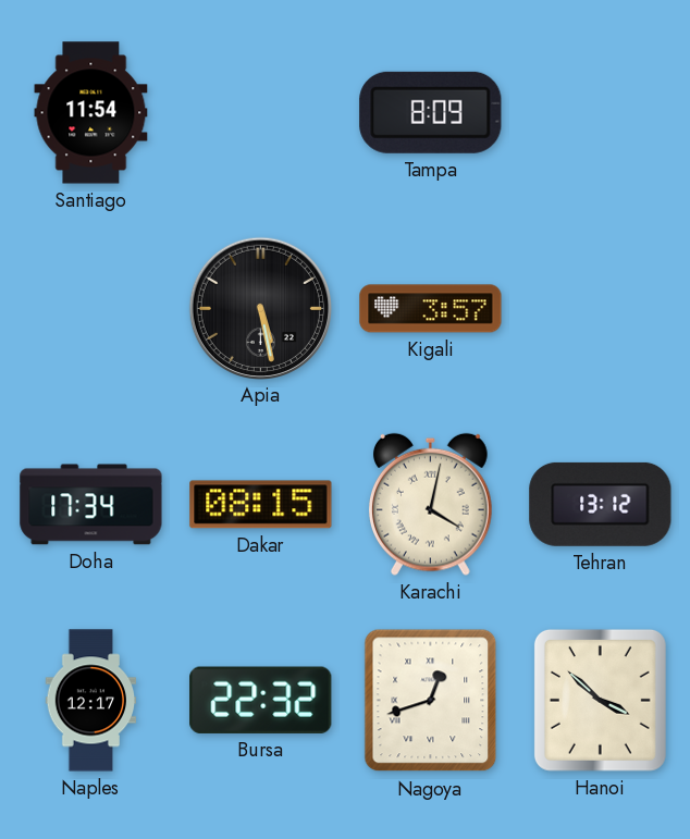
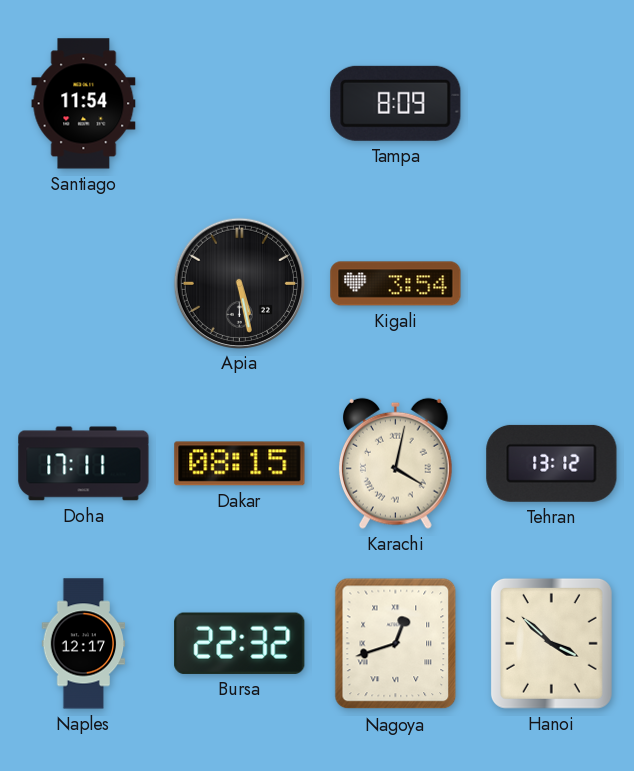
Kigali: 3:57 -> 3:54
Doha: 17:34 -> 17:11
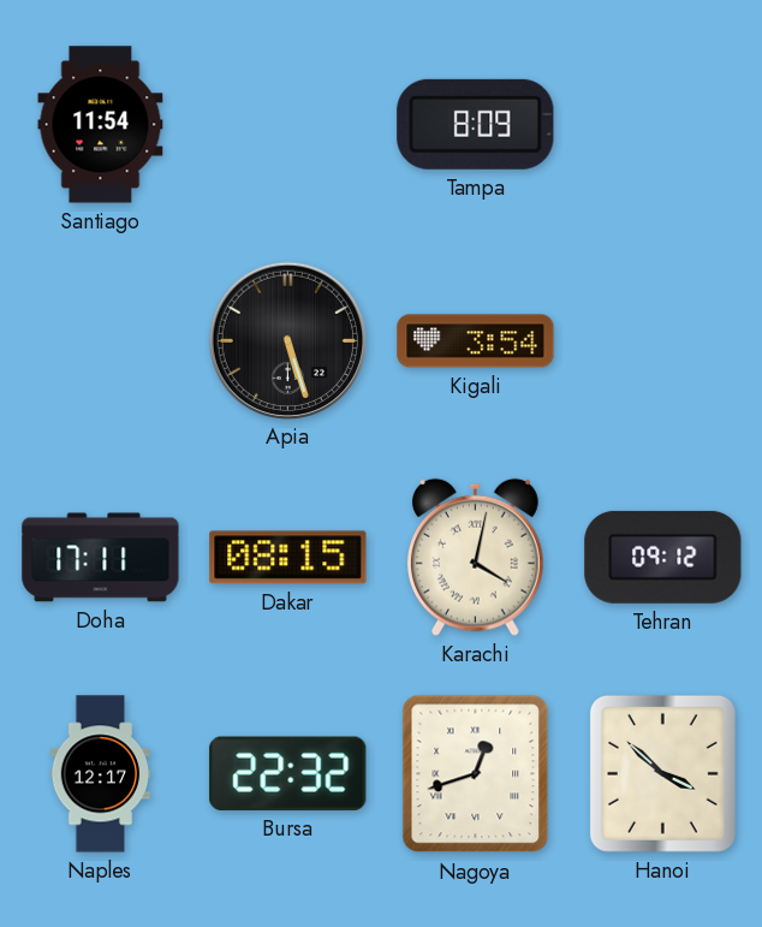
Apia: 5:28 -> 5:27
Tehran: 13:12 -> 09:12
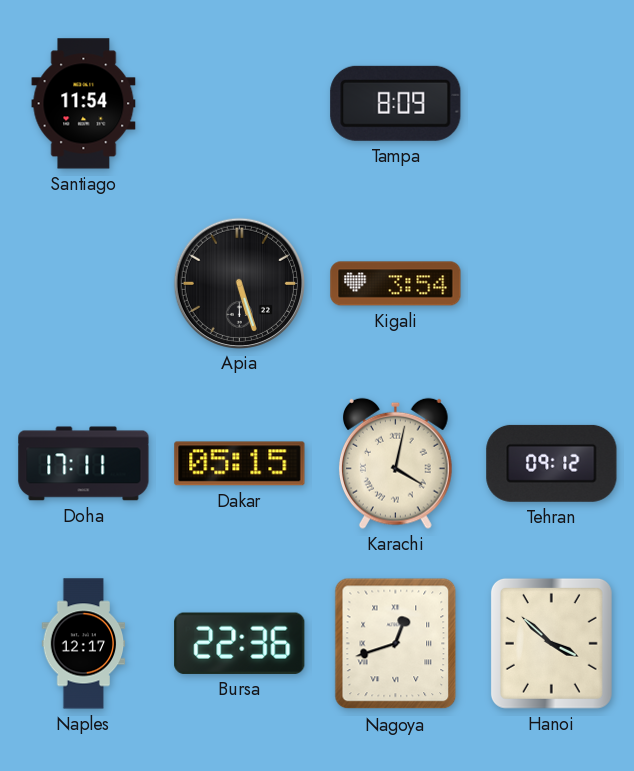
Dakar: 08:15 -> 05:15
Bursa: 22:32 -> 22:36
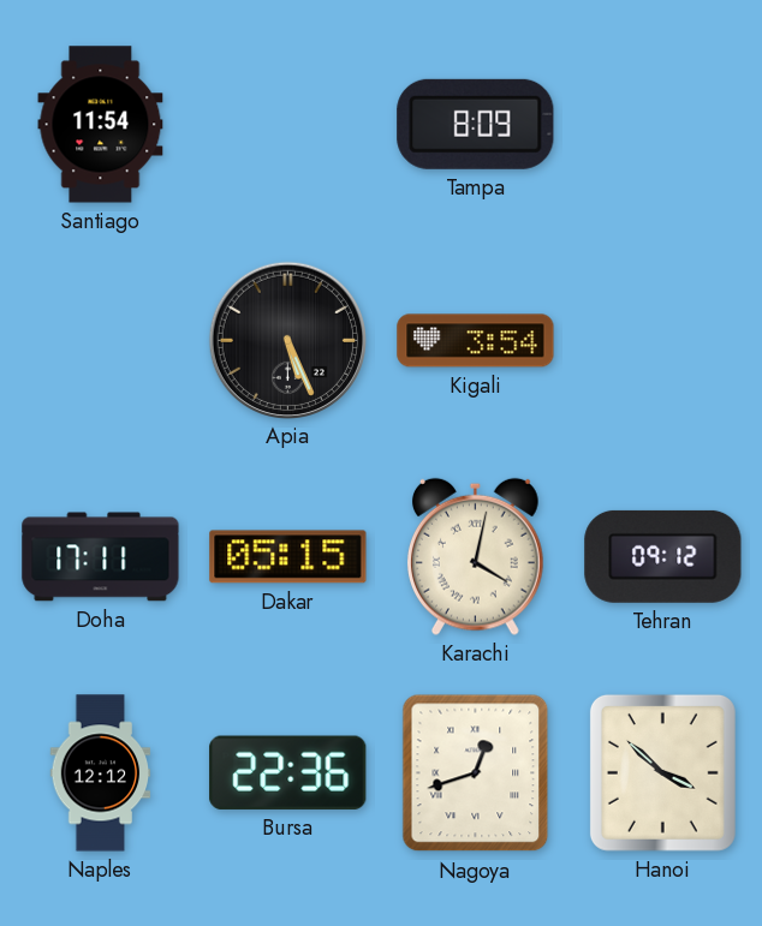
Apia: 5:27 -> 5:26
Naples: 12:17 -> 12:12
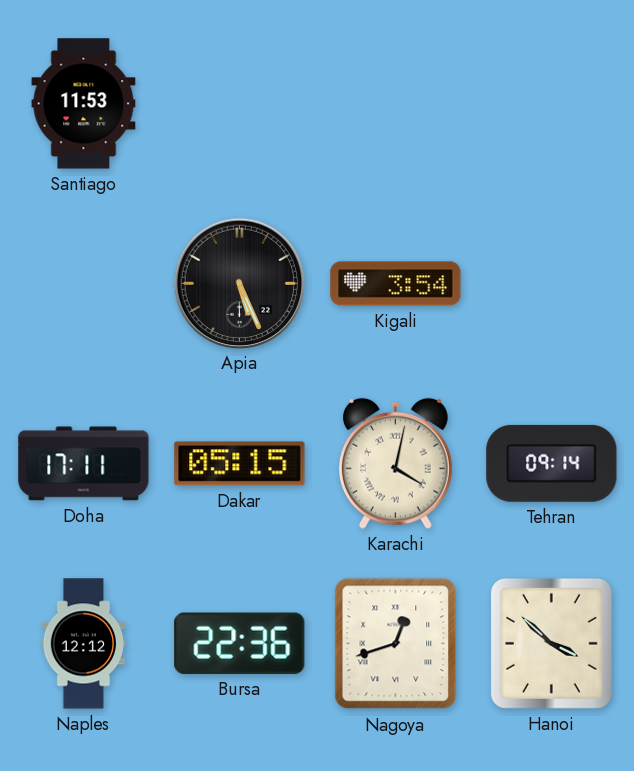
Santiago: 11:54 -> 11:53
Tampa: 8:09 -> none
Tehran: 09:12 -> 09:14
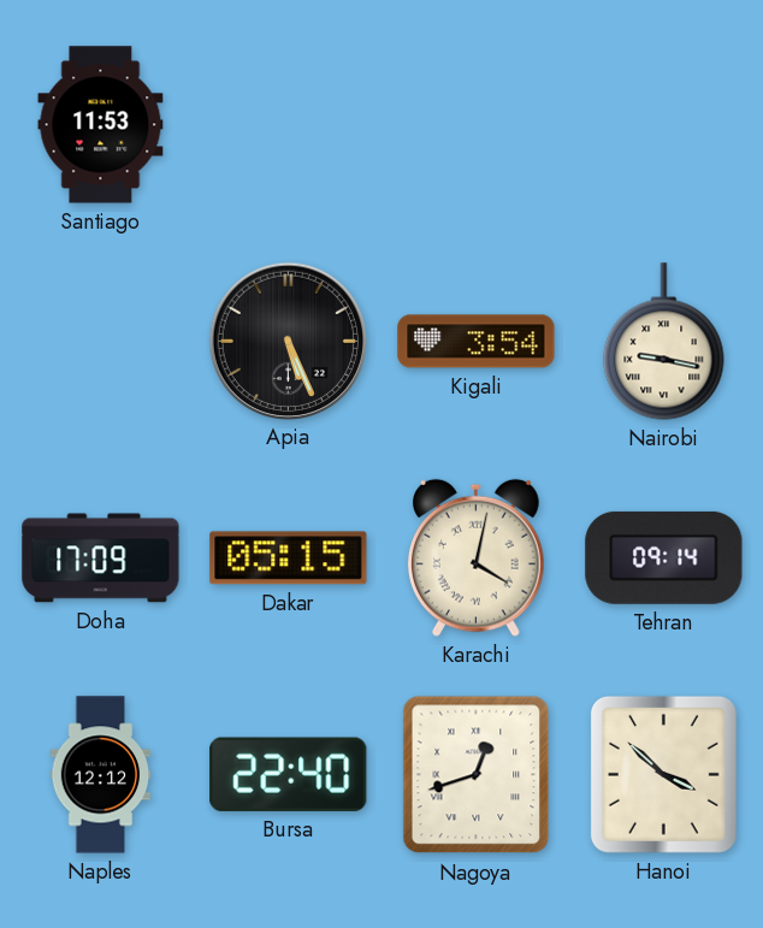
Nairobi: none -> 9:17
Doha: 17:11 -> 17:09
Bursa: 22:36 -> 22:40
